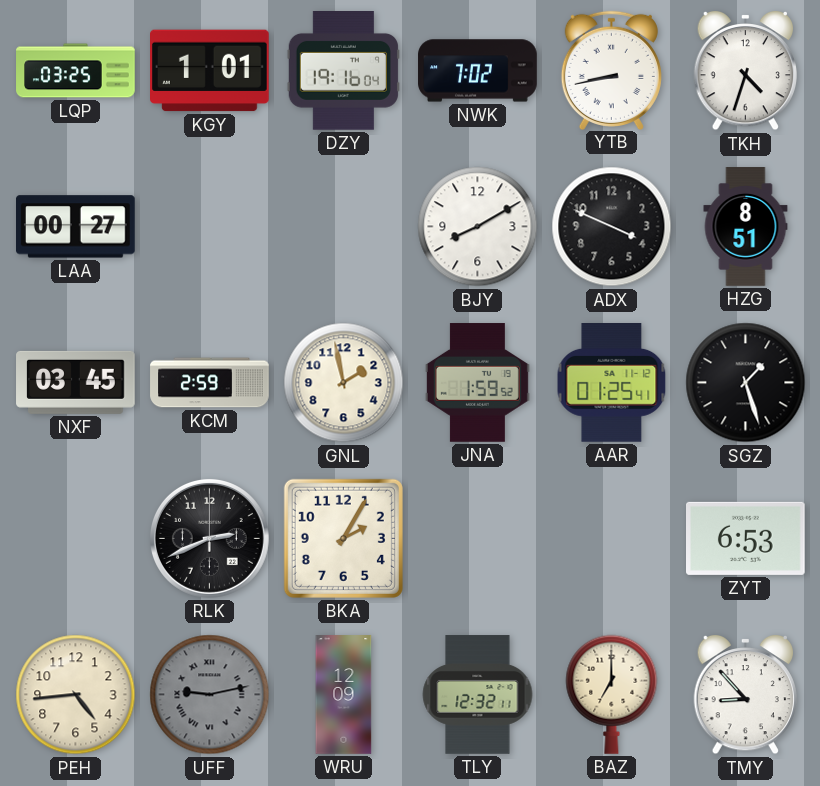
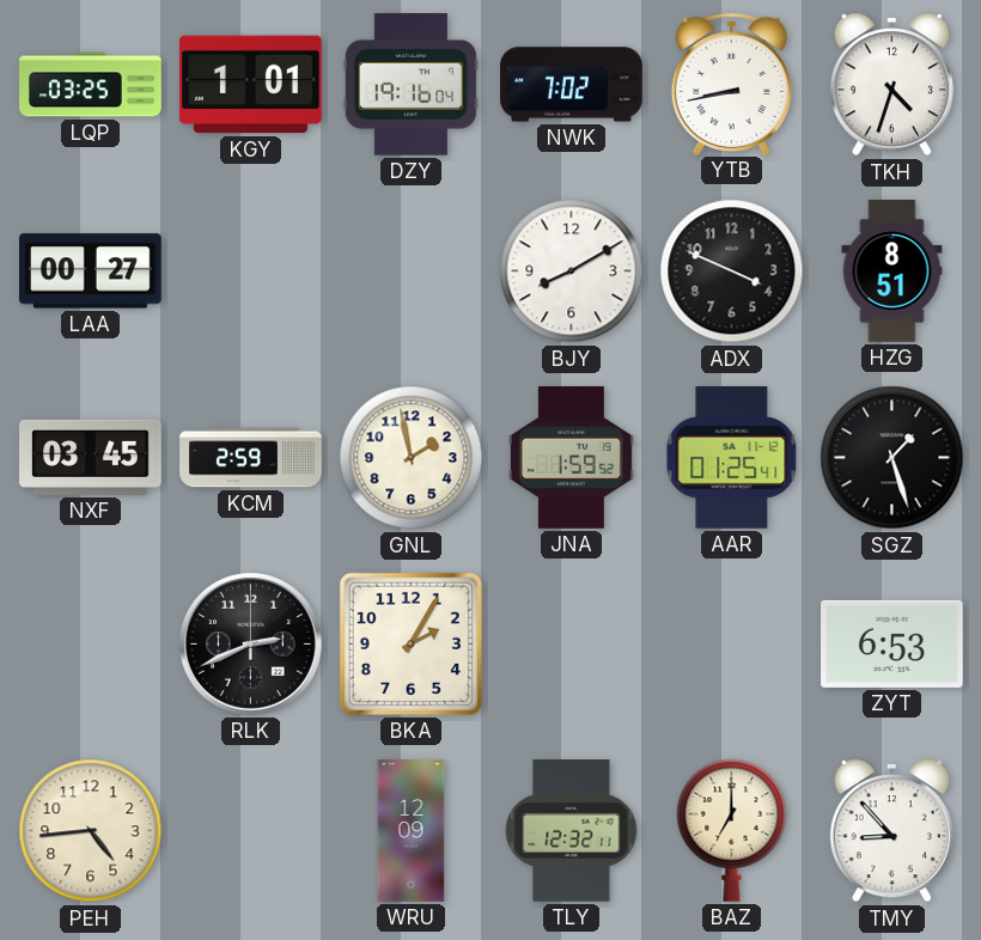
UFF: 9:13 -> none
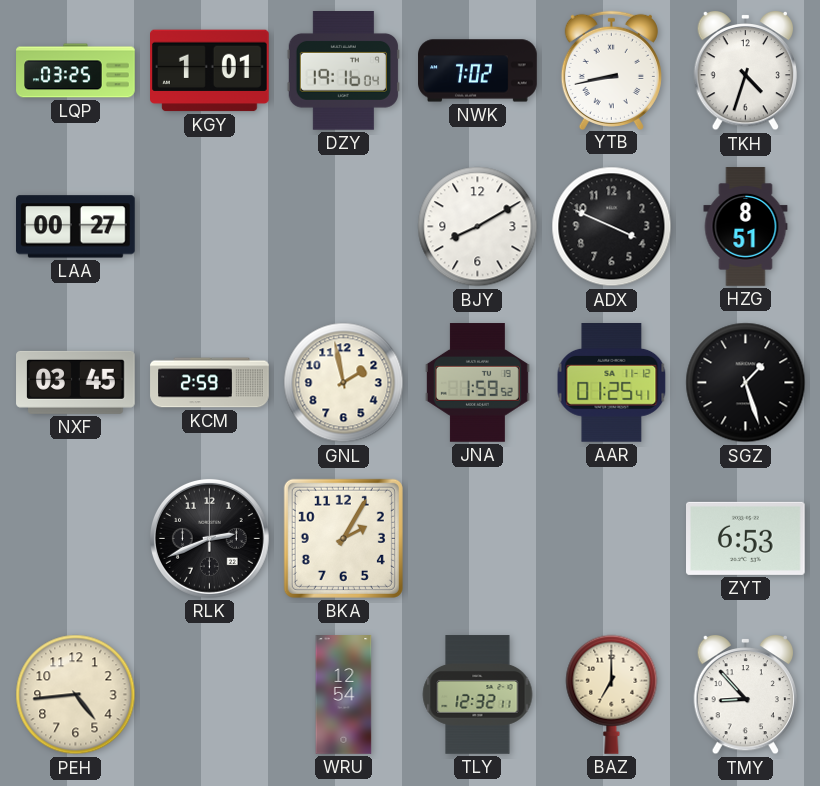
WRU: 12:09 -> 12:54
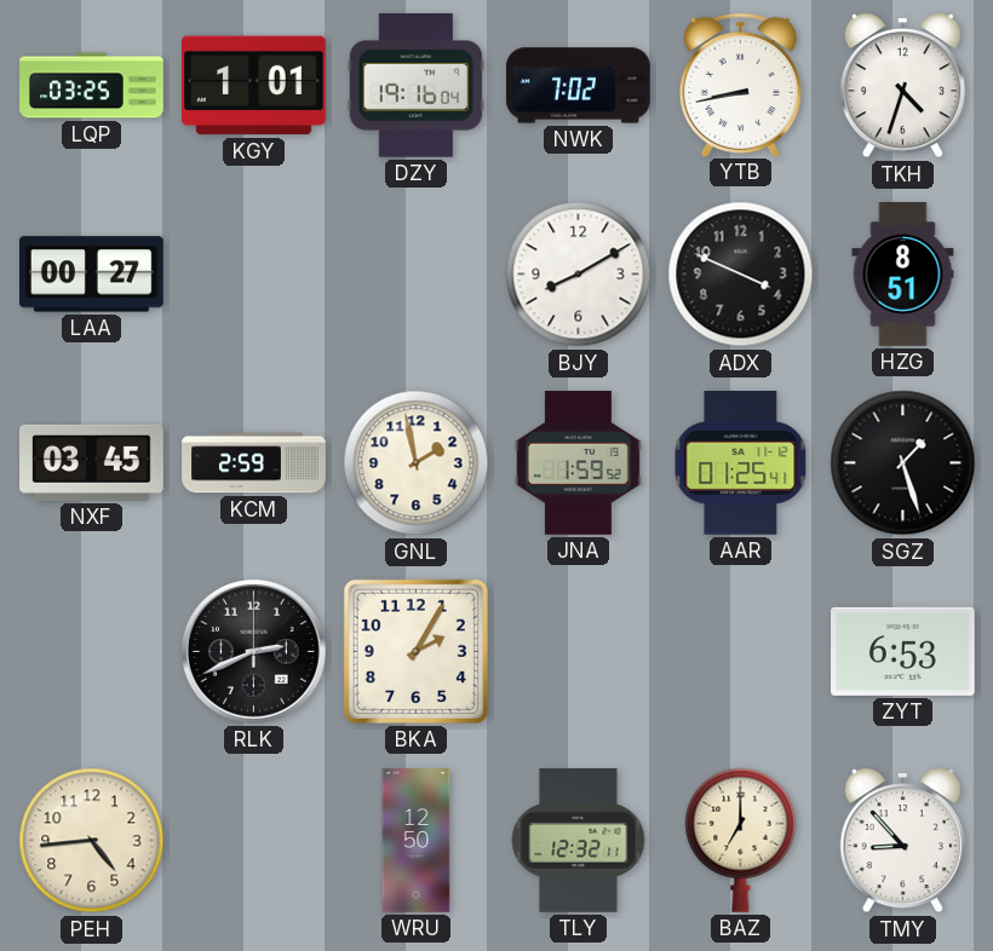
WRU: 12:54 -> 12:50
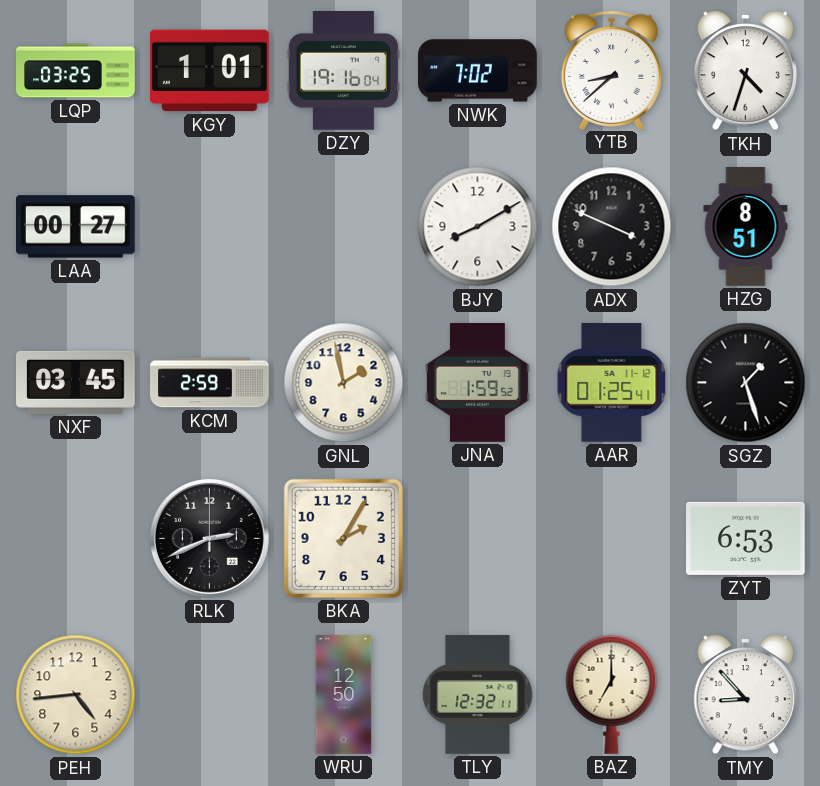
YTB: 8:43 -> 8:38
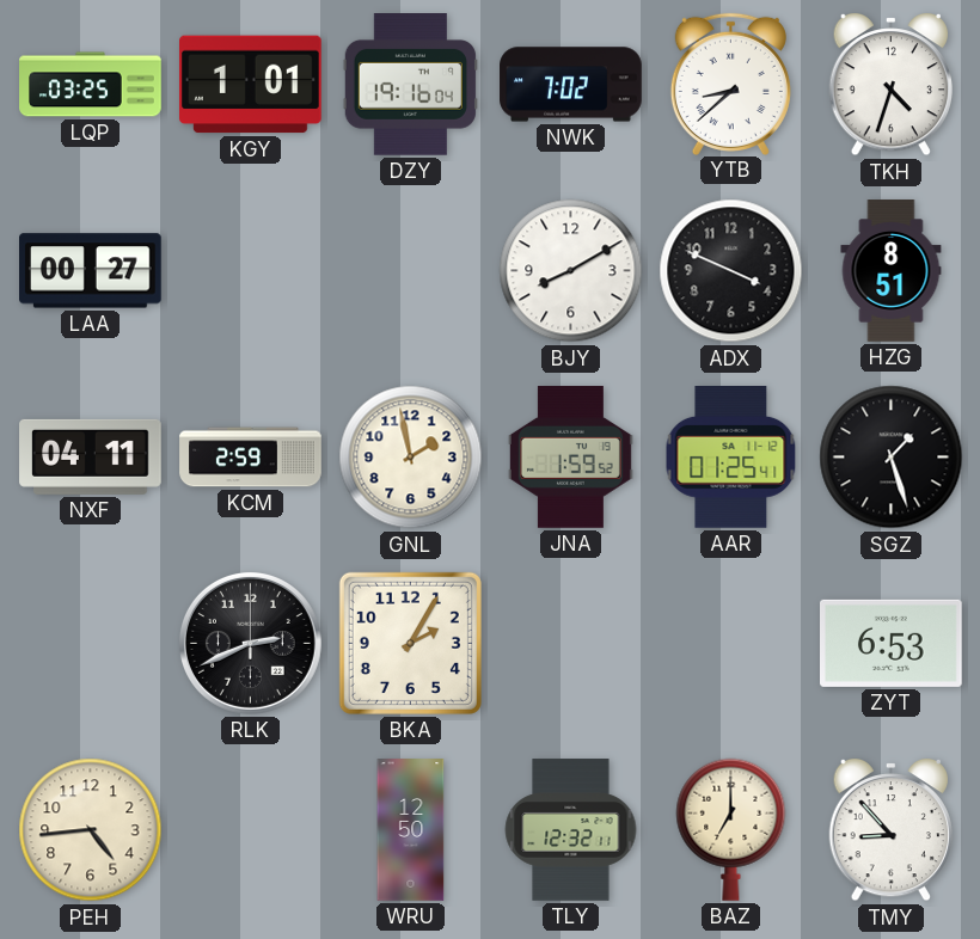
NXF: 03:45 -> 04:11
